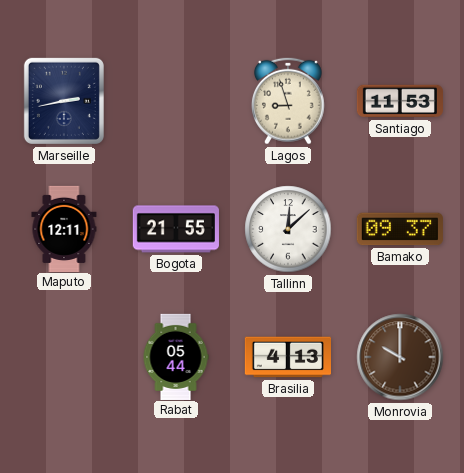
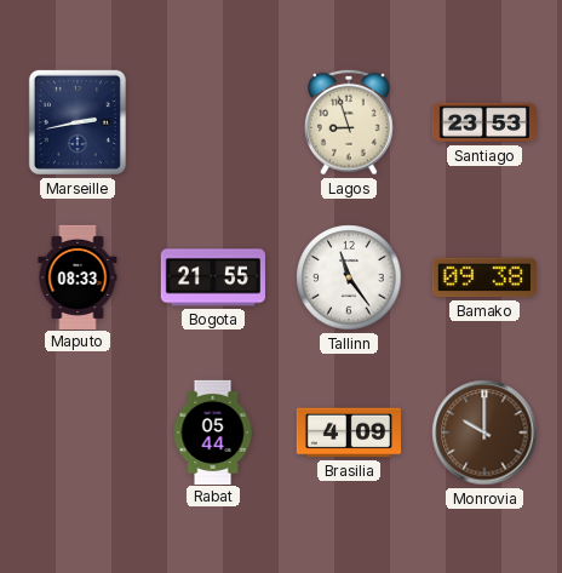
Santiago: 11:53 -> 23:53
Maputo: 12:11 -> 08:33
Tallinn: 12:08 -> 11:24
Bamako: 09:37 -> 09:38
Brasilia: 4:13 -> 4:09
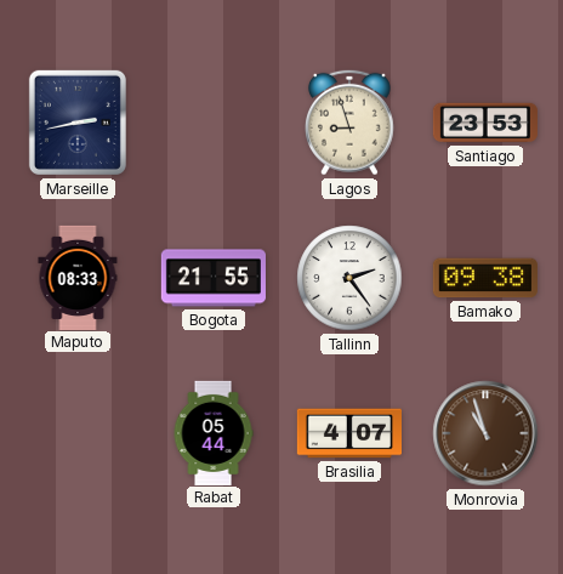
Tallinn: 11:24 -> 2:24
Brasilia: 4:09 -> 4:07
Monrovia: 10:00 -> 10:57
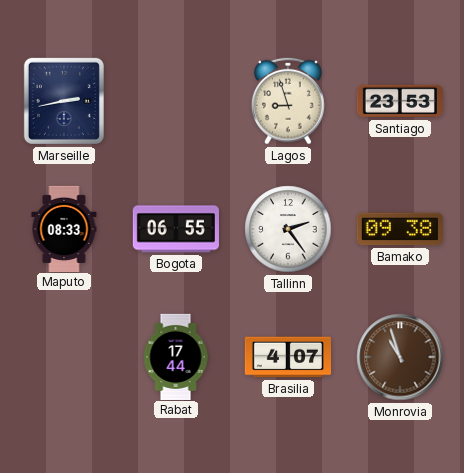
Bogota: 21:55 -> 06:55
Rabat: 05:44 -> 17:44
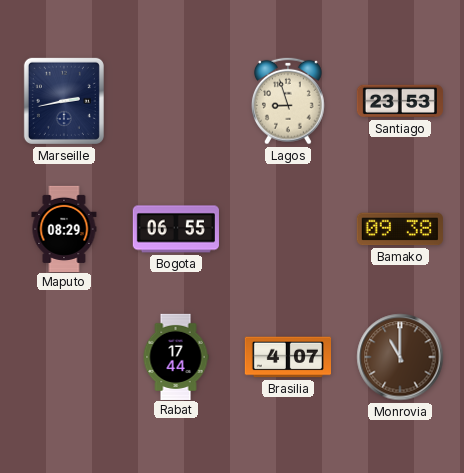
Maputo: 08:33 -> 08:29
Tallinn: 2:24 -> none
Monrovia: 10:57 -> 11:00
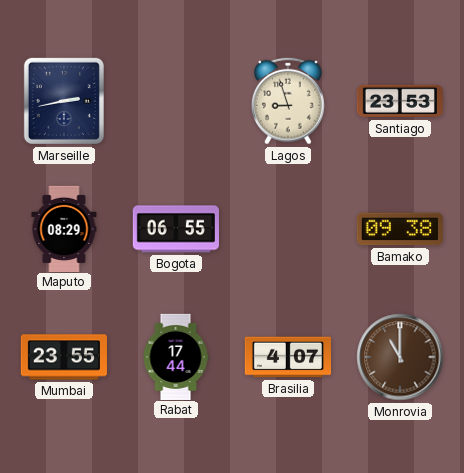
Mumbai: none -> 23:55
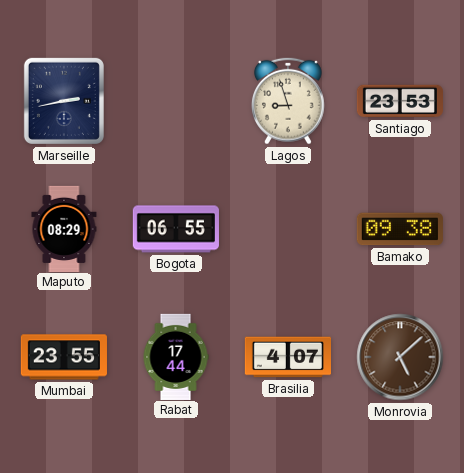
Monrovia: 11:00 -> 5:08
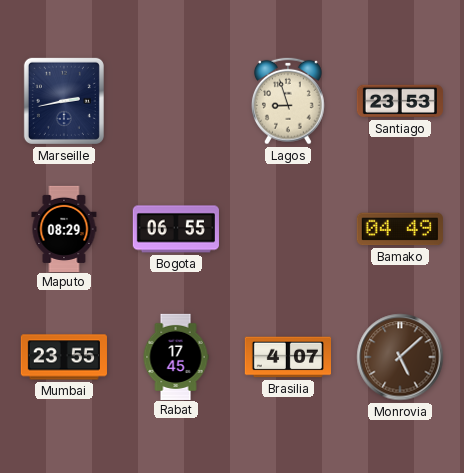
Bamako: 09:38 -> 04:49
Rabat: 17:44 -> 17:45
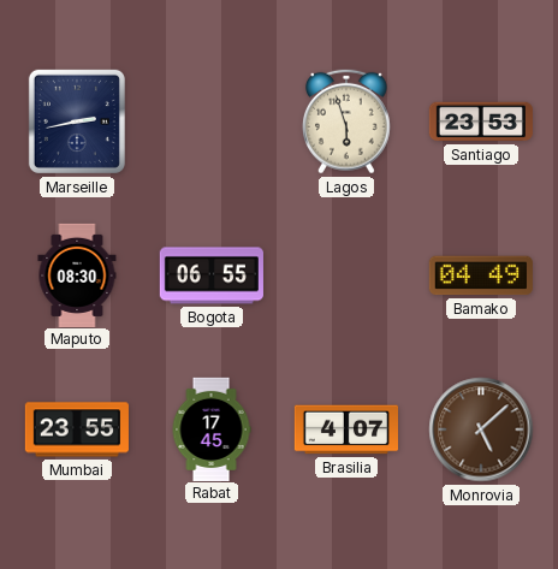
Lagos: 8:57 -> 5:57
Maputo: 08:29 -> 08:30
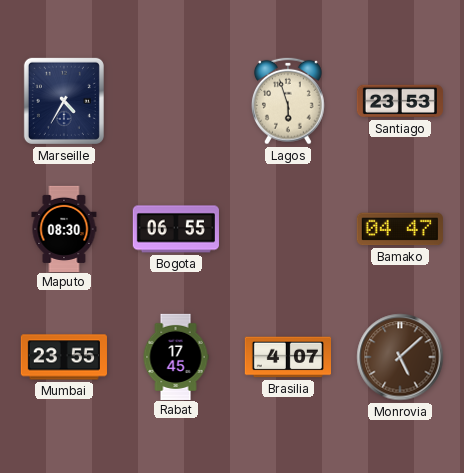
Marseille: 2:43 -> 4:35
Bamako: 04:49 -> 04:47
